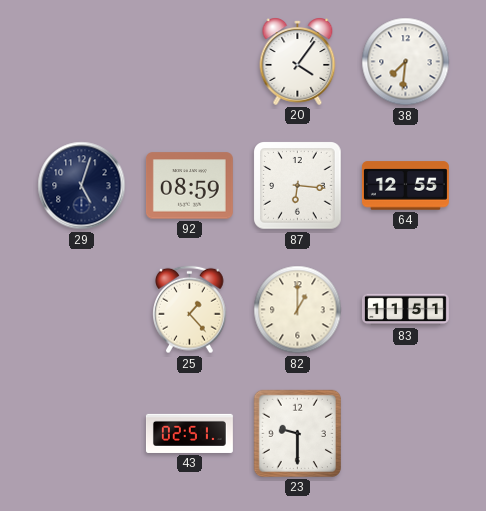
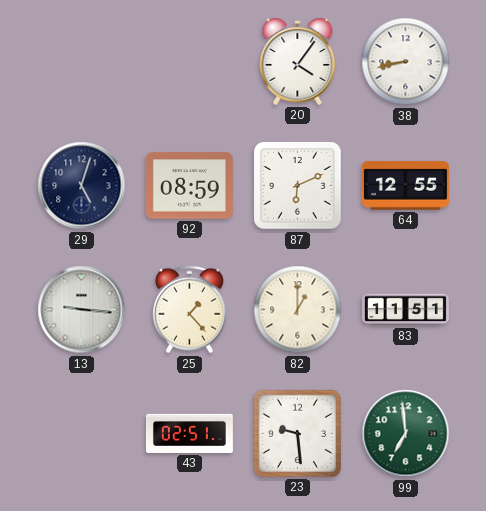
38: 7:31 -> 8:43
87: 6:16 -> 6:11
13: none -> 9:16
23: 9:30 -> 9:29
99: none -> 6:59
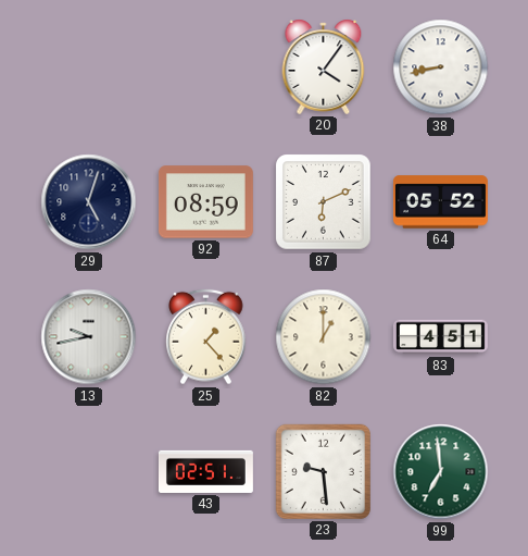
64: 12:55 -> 05:52
13: 9:16 -> 9:43
83: 11:51 -> 4:51
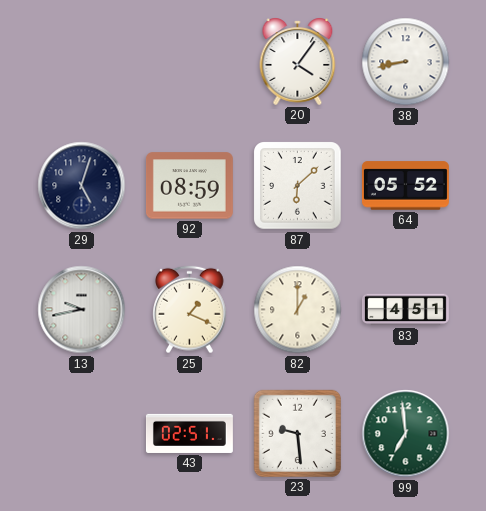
87: 6:11 -> 6:08
25: 1:23 -> 1:19
